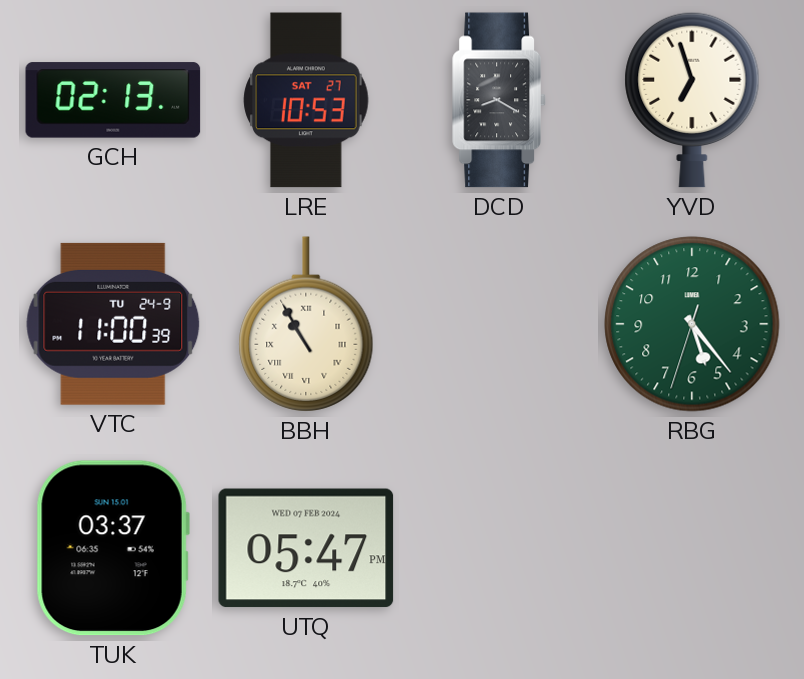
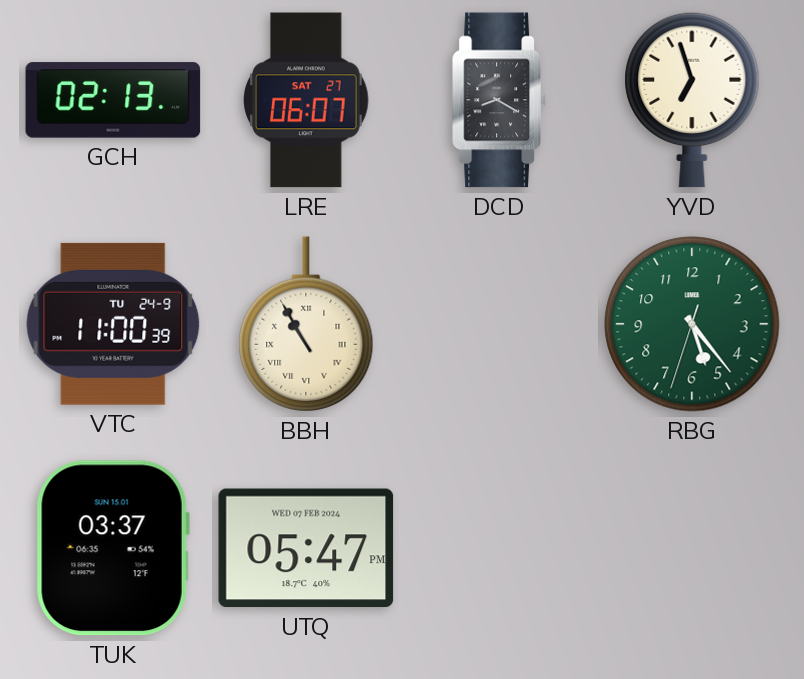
LRE: 10:53 -> 06:07
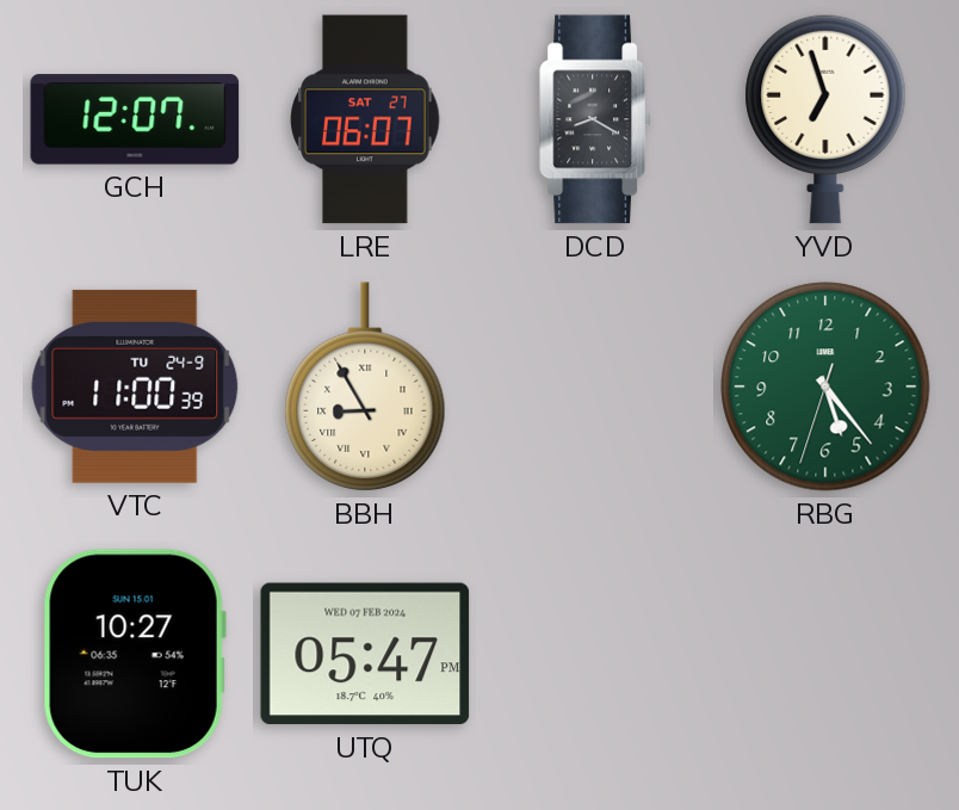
GCH: 02:13 -> 12:07
BBH: 10:55 -> 8:55
TUK: 03:37 -> 10:27
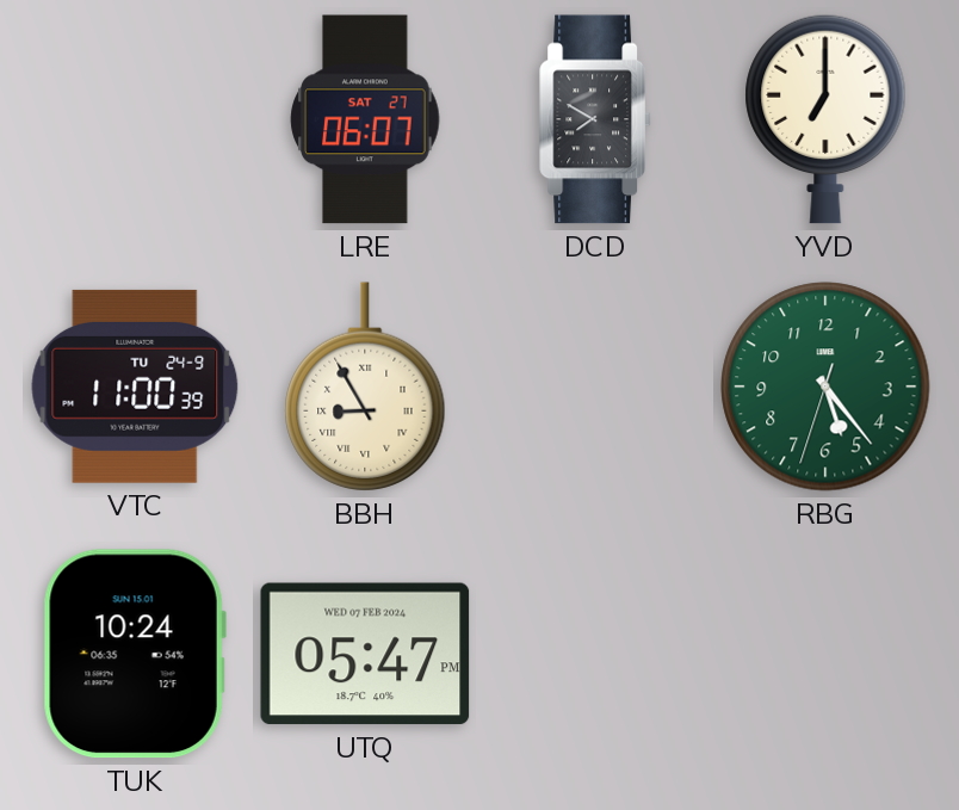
GCH: 12:07 -> none
DCD: 8:20 -> 7:50
YVD: 6:57 -> 7:00
TUK: 10:27 -> 10:24
